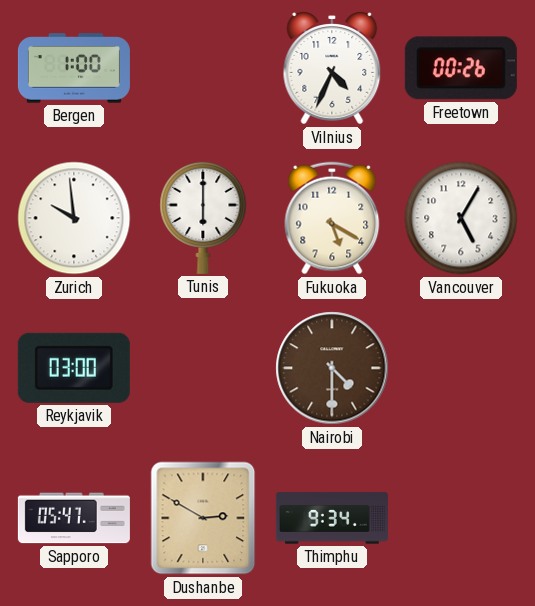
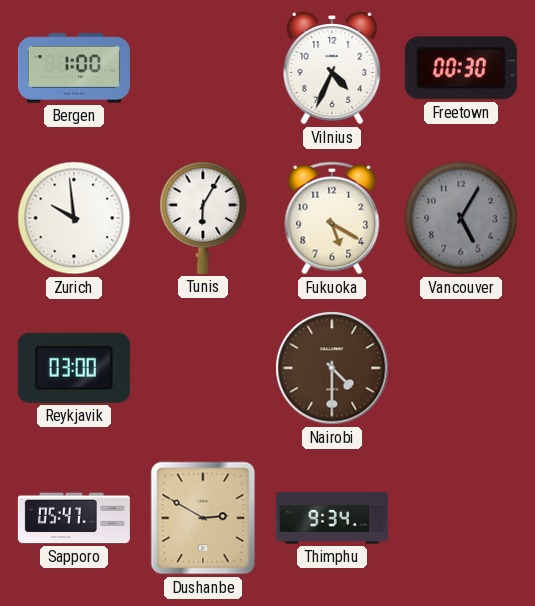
Freetown: 00:26 -> 00:30
Tunis: 6:00 -> 6:05
Vancouver dial: white -> grey
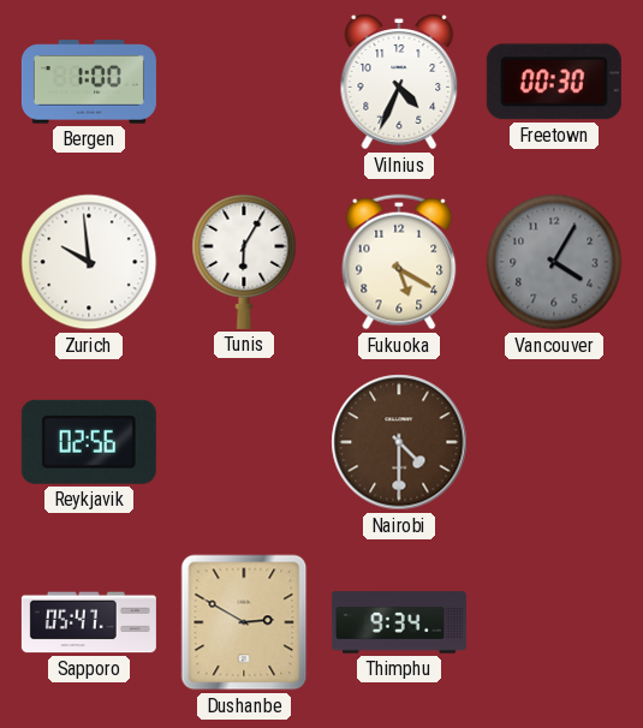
Vancouver: 5:05 -> 4:05
Reykjavik: 03:00 -> 02:56
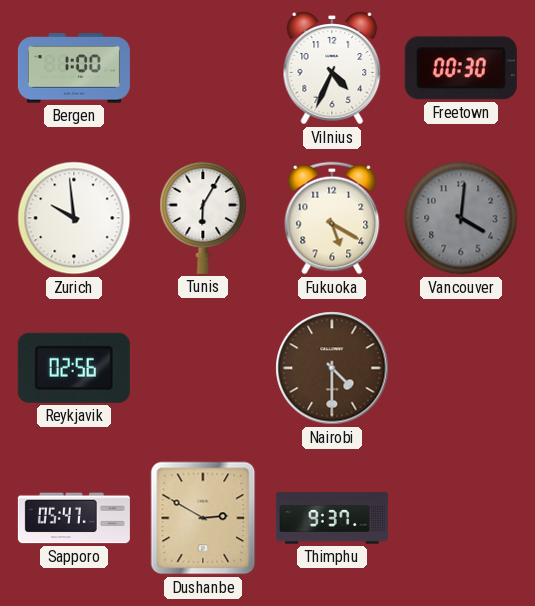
Vancouver: 4:05 -> 4:01
Thimphu: 9:34 -> 9:37
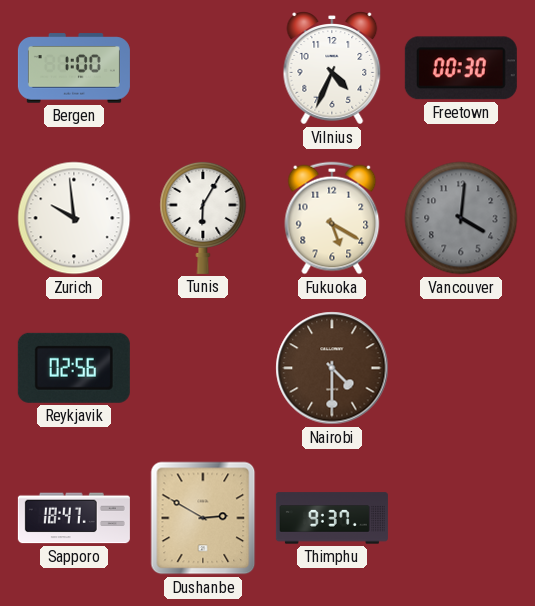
Sapporo: 05:47 -> 18:47
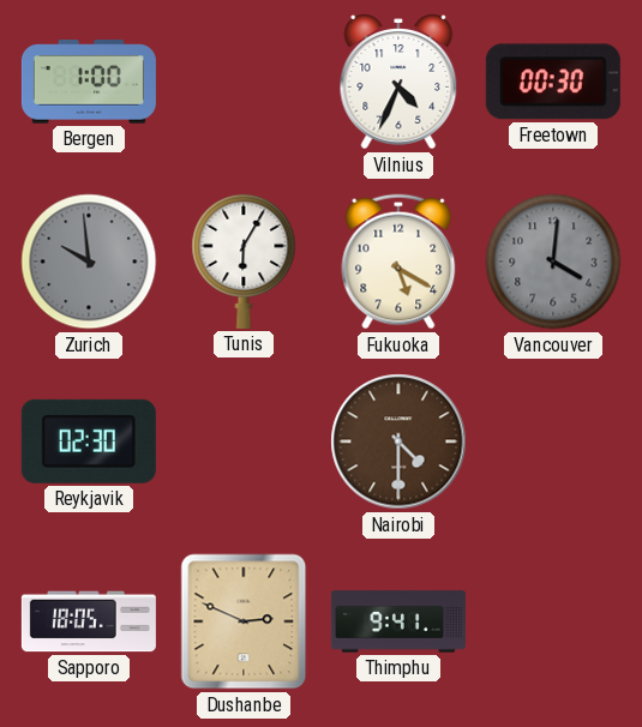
Zurich dial: white -> grey
Reykjavik: 02:56 -> 02:30
Sapporo: 18:47 -> 18:05
Dushanbe: 2:50 -> 2:49
Thimphu: 9:37 -> 9:41
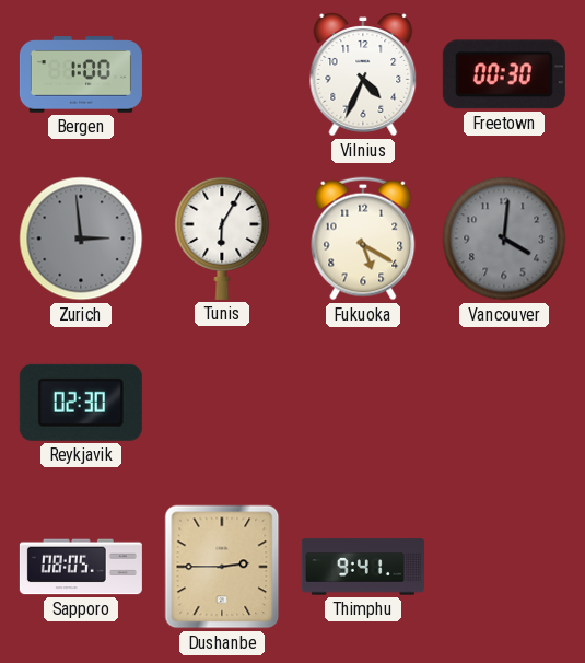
Zurich: 9:59 -> 2:59
Nairobi: 4:30 -> none
Sapporo: 18:05 -> 08:05
Dushanbe: 2:49 -> 2:45
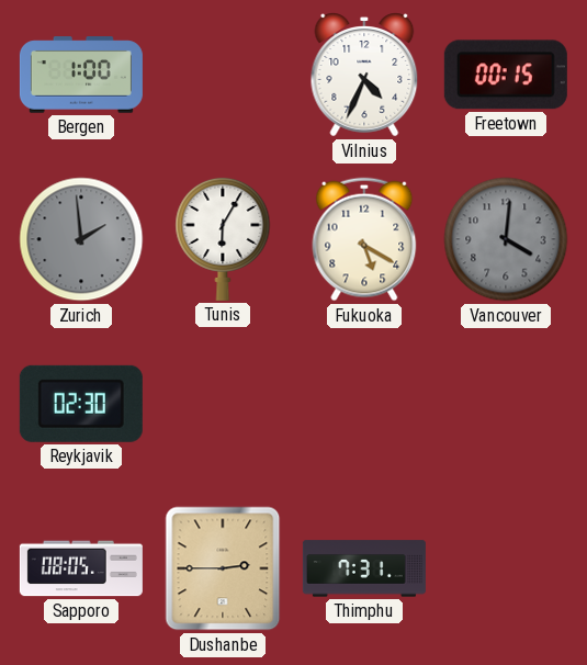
Freetown: 00:30 -> 00:15
Zurich: 2:59 -> 1:59
Thimphu: 9:41 -> 7:31
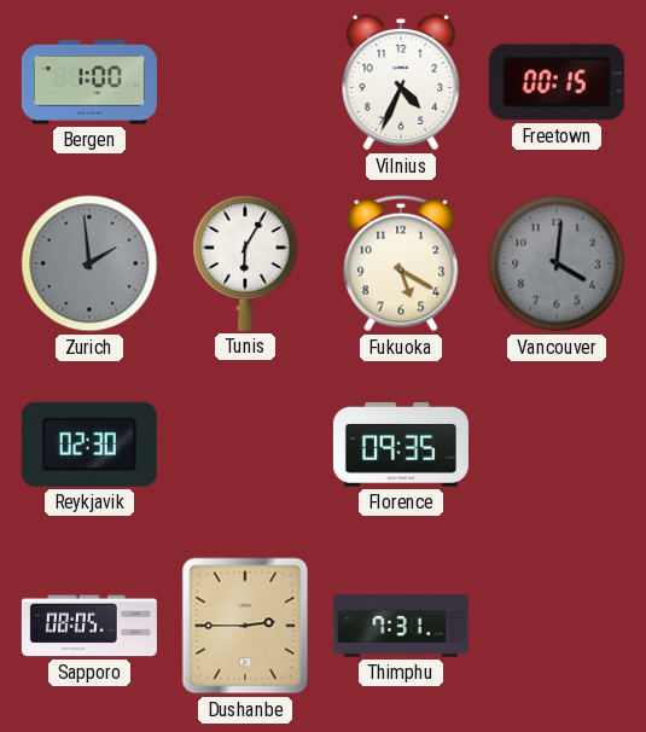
Florence: none -> 09:35
